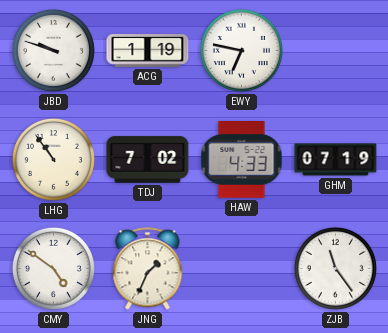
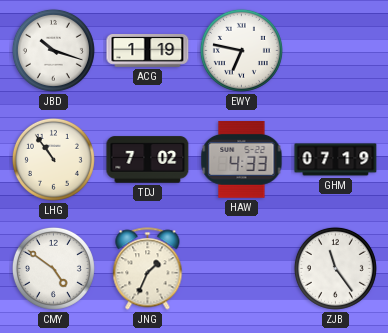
JBD: 9:48 -> 10:18
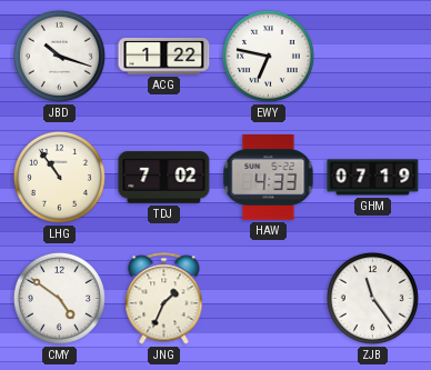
ACG: 1:19 -> 1:22
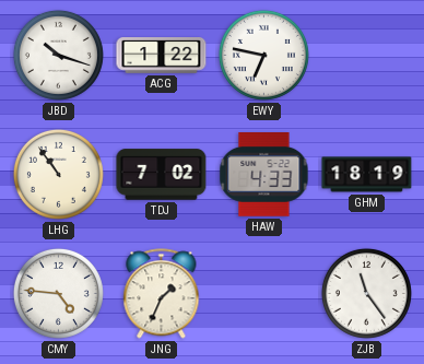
GHM: 07:19 -> 18:19
CMY: 4:51 -> 4:46
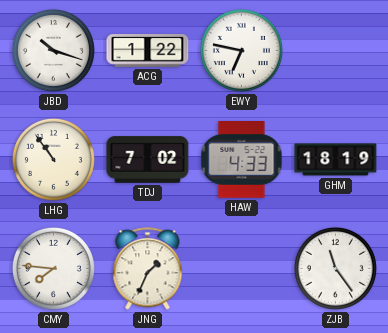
CMY: 4:46 -> 7:46
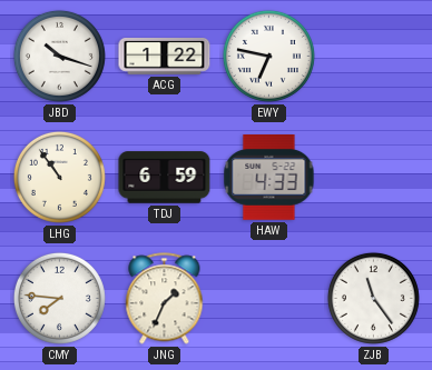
TDJ: 7:02 -> 6:59
GHM: 18:19 -> none
